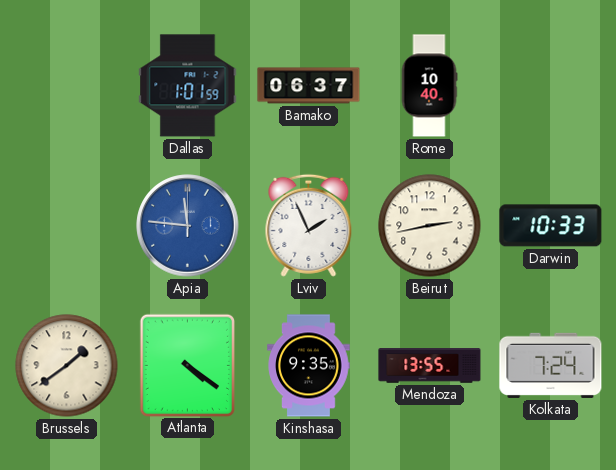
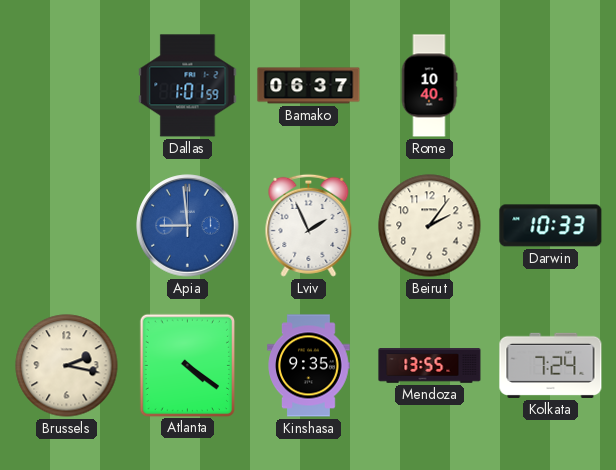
Apia: 11:46 -> 8:59
Beirut: 2:43 -> 2:06
Brussels: 1:39 -> 2:17
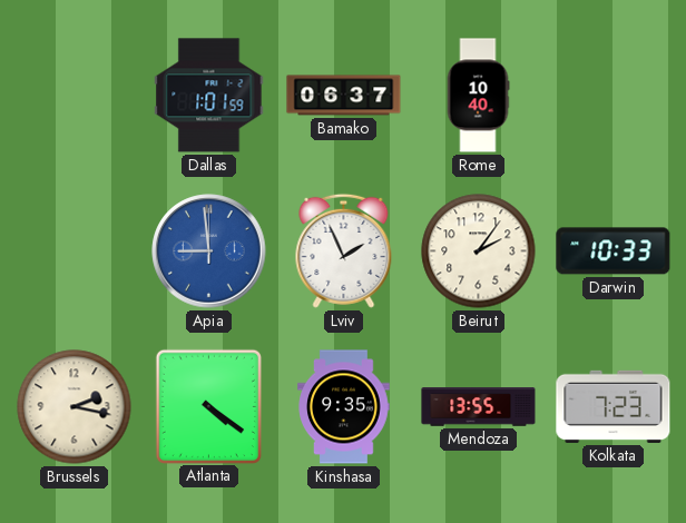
Kolkata: 7:24 -> 7:23
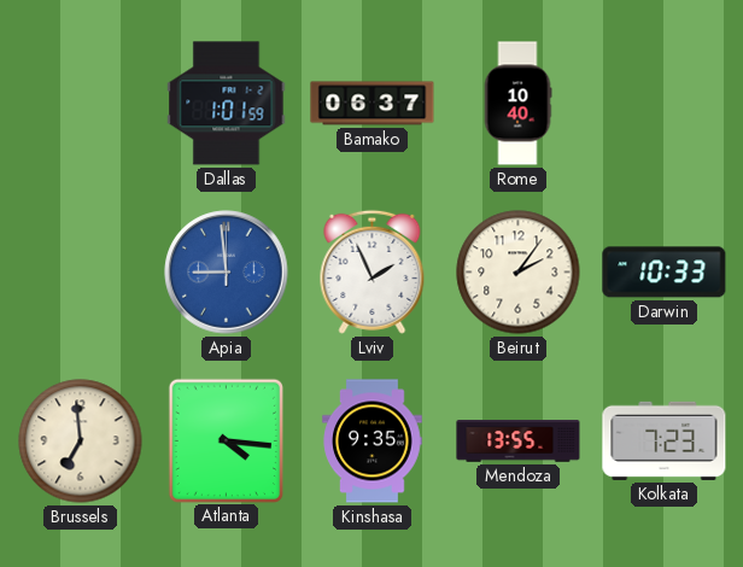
Brussels: 2:17 -> 6:59
Atlanta: 4:21 -> 4:16
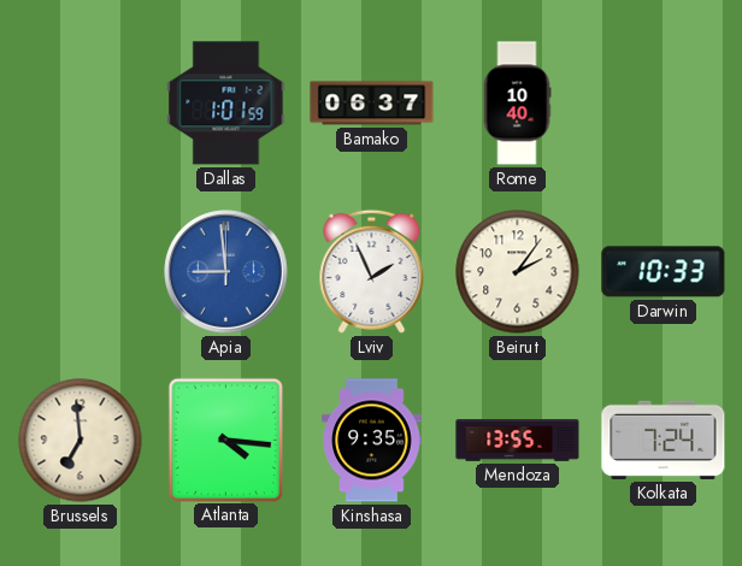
Kolkata: 7:23 -> 7:24
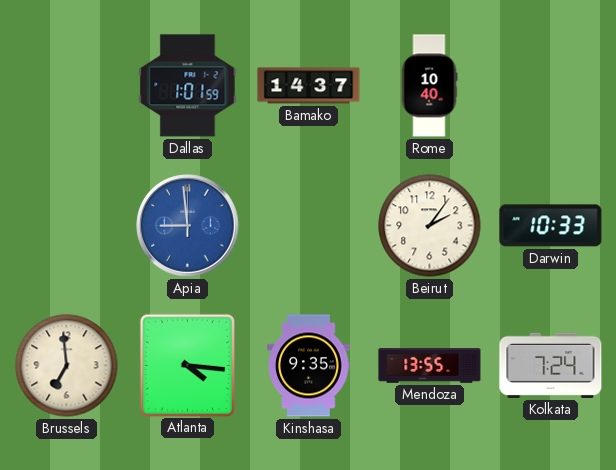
Bamako: 06:37 -> 14:37
Lviv: 1:56 -> none
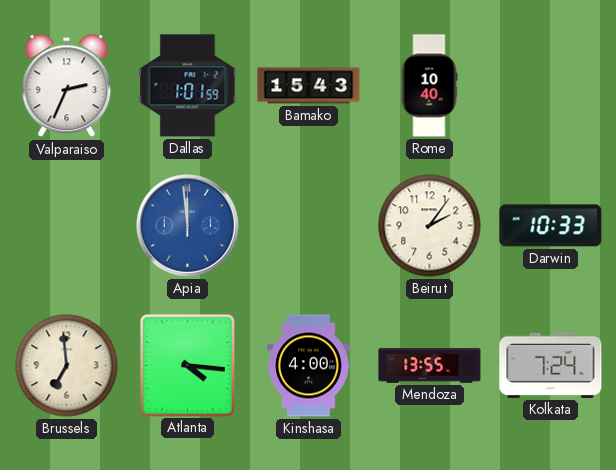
Valparaiso: none -> 2:34
Bamako: 14:37 -> 15:43
Apia: 8:59 -> 11:59
Kinshasa: 9:35 -> 4:00
